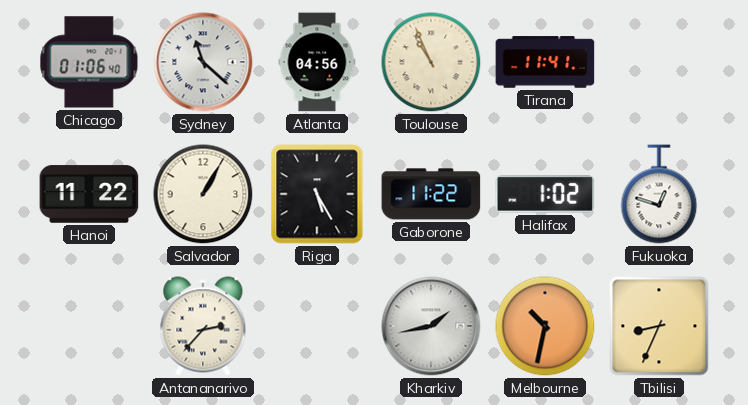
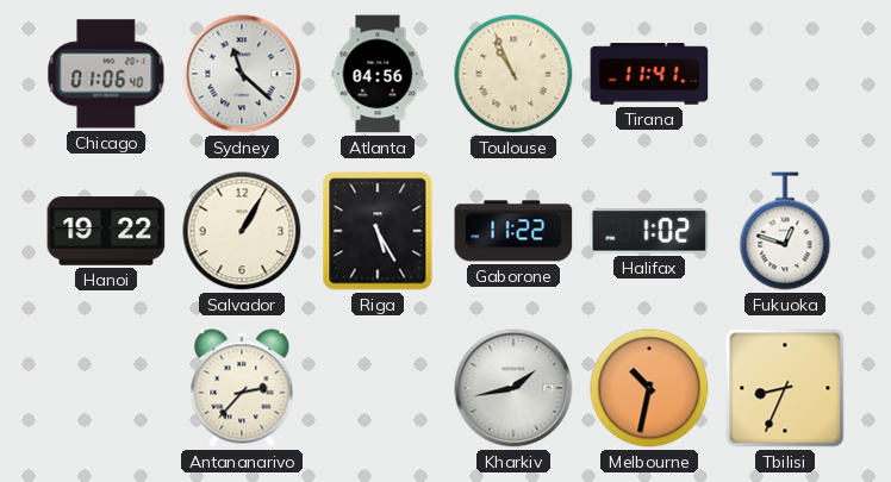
Hanoi: 11:22 -> 19:22
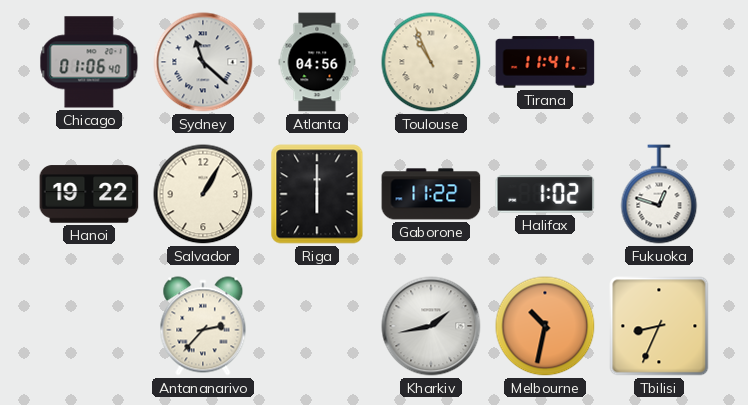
Riga: 5:25 -> 6:00
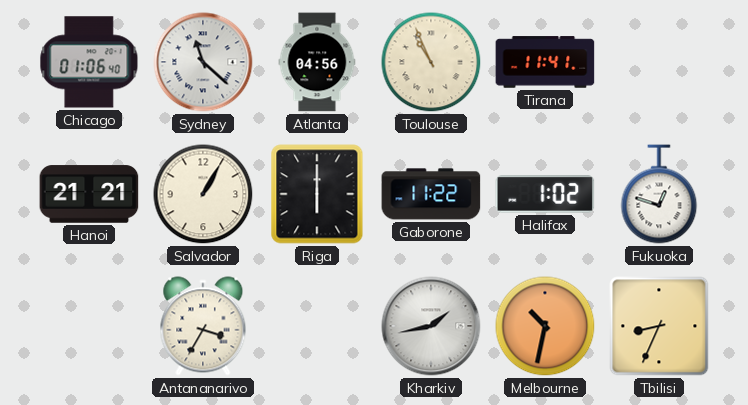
Hanoi: 19:22 -> 21:21
Antananarivo: 2:37 -> 3:35
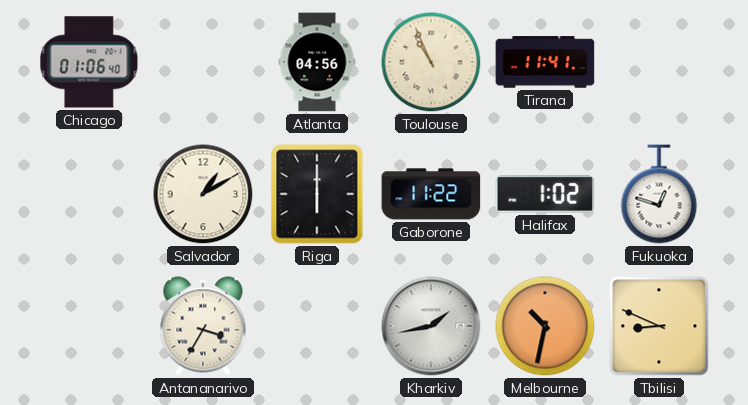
Sydney: 11:22 -> none
Hanoi: 21:21 -> none
Salvador: 1:05 -> 1:10
Tbilisi: 8:34 -> 8:49
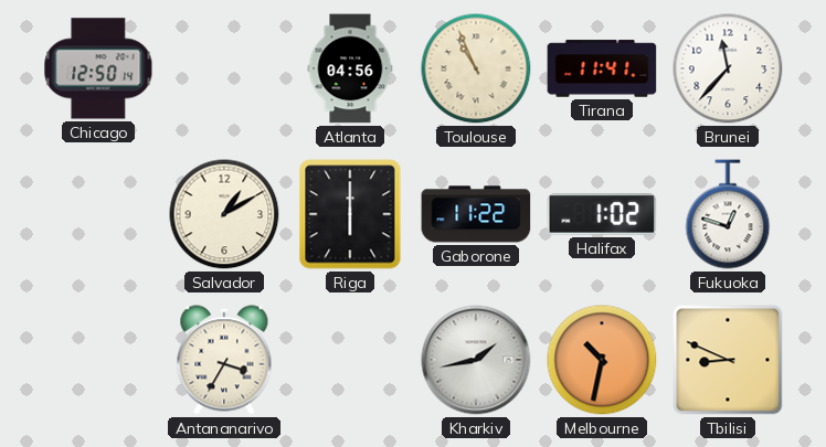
Chicago: 01:06 -> 12:50
Brunei: none -> 11:37
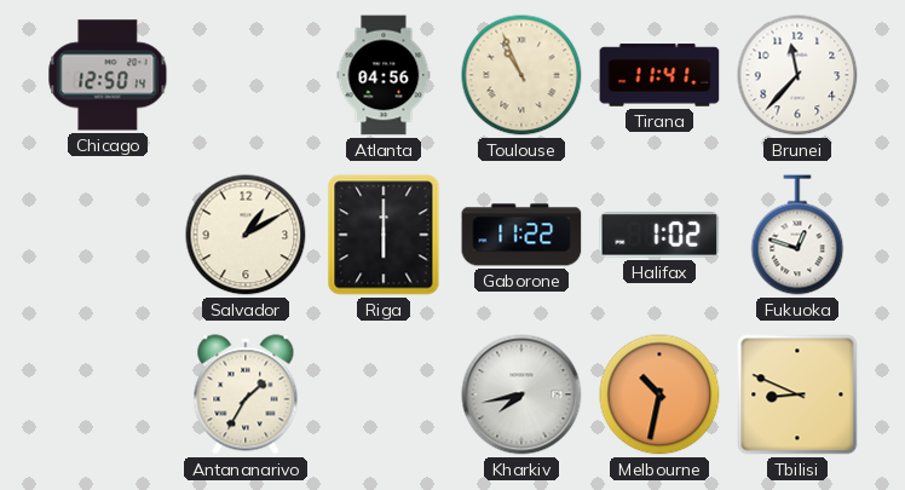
Antananarivo: 3:35 -> 1:35
Kharkiv: 1:43 -> 7:43
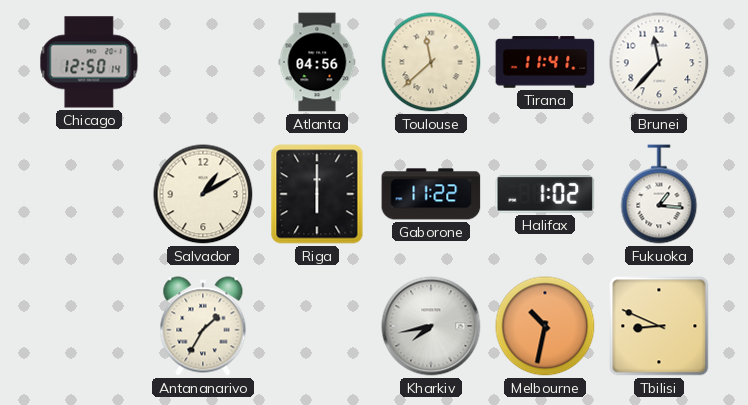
Toulouse: 10:56 -> 11:38
Fukuoka: 12:48 -> 1:16
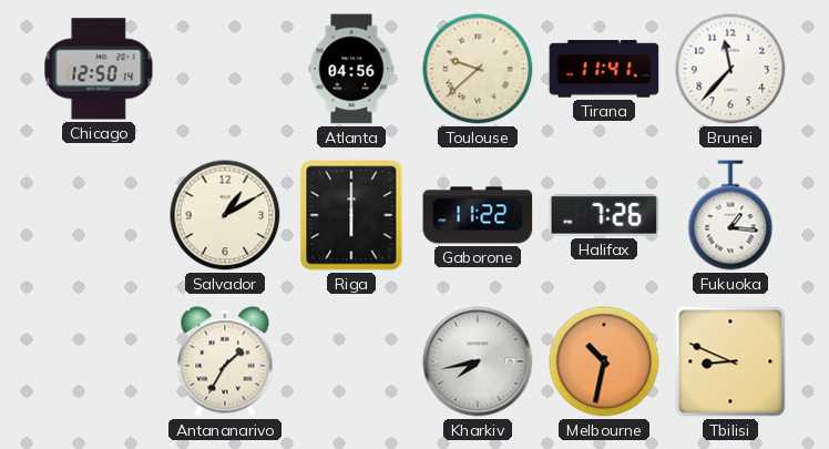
Toulouse: 11:38 -> 9:38
Halifax: 1:02 -> 7:26
